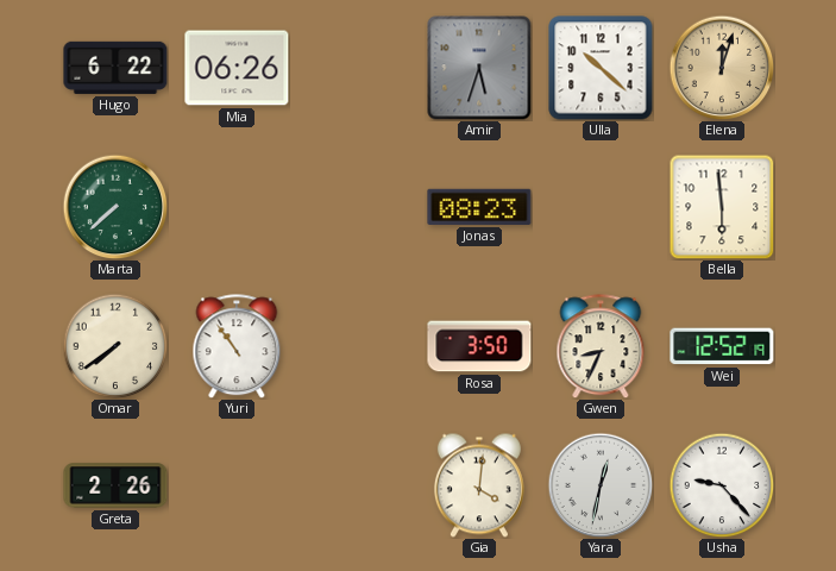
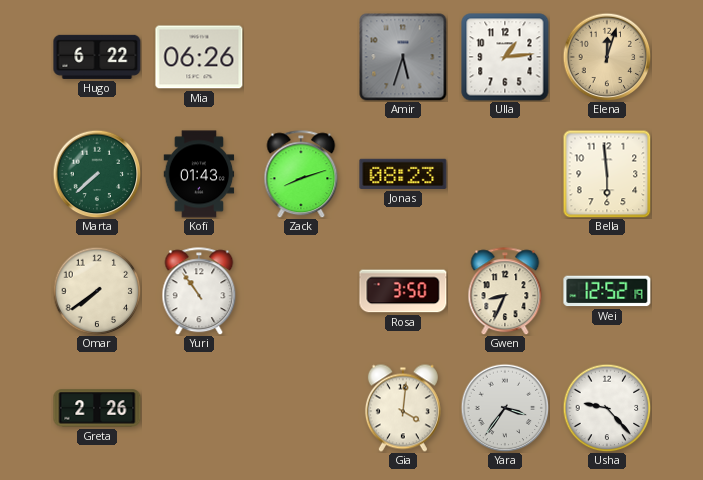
Ulla: 10:22 -> 1:14
Kofi: none -> 01:43
Zack: none -> 8:12
Yara: 12:32 -> 3:36
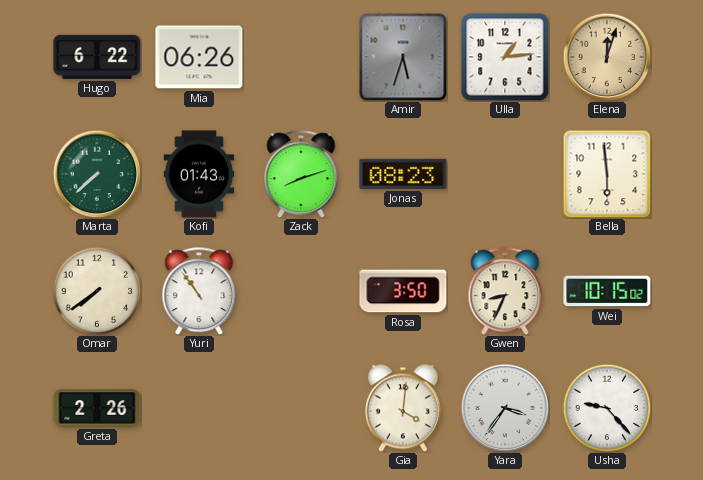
Wei: 12:52 -> 10:15
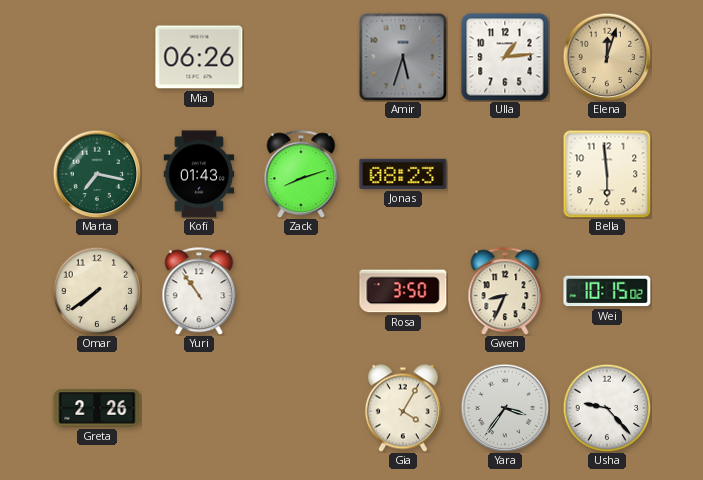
Hugo: 6:22 -> none
Marta: 7:38 -> 7:17
Gia: 4:01 -> 4:05
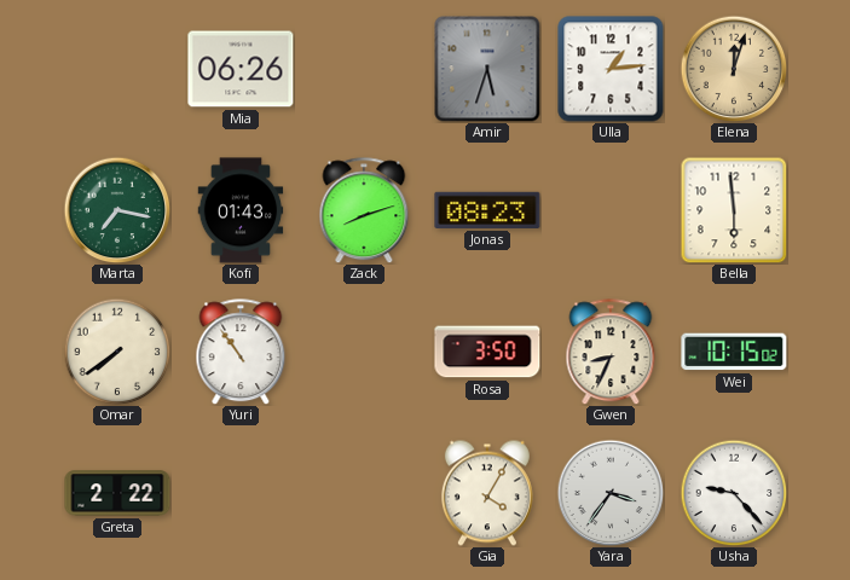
Greta: 2:26 -> 2:22
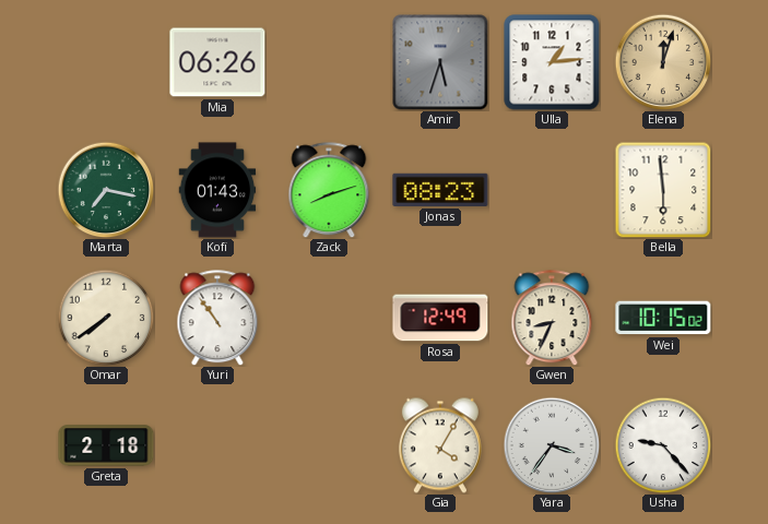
Rosa: 3:50 -> 12:49
Greta: 2:22 -> 2:18
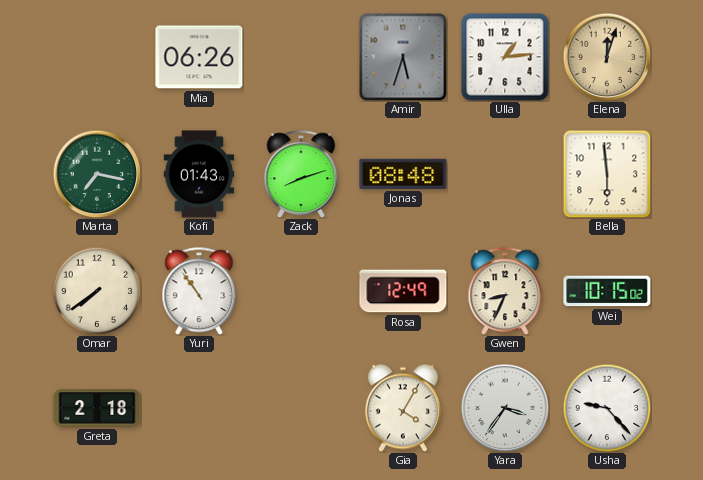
Jonas: 08:23 -> 08:48
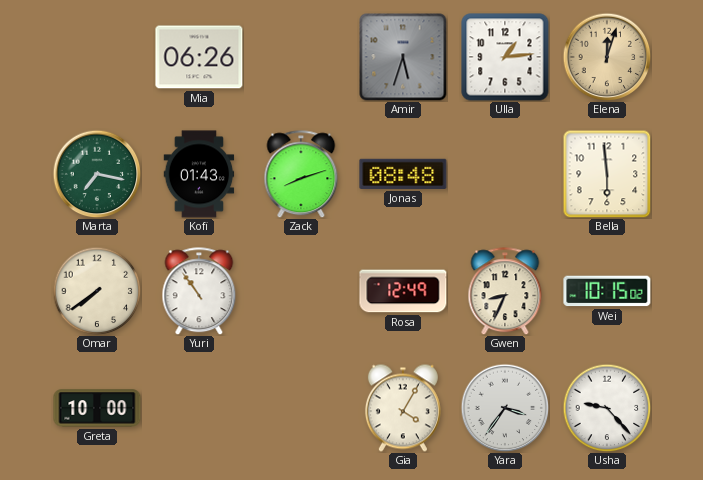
Greta: 2:18 -> 10:00
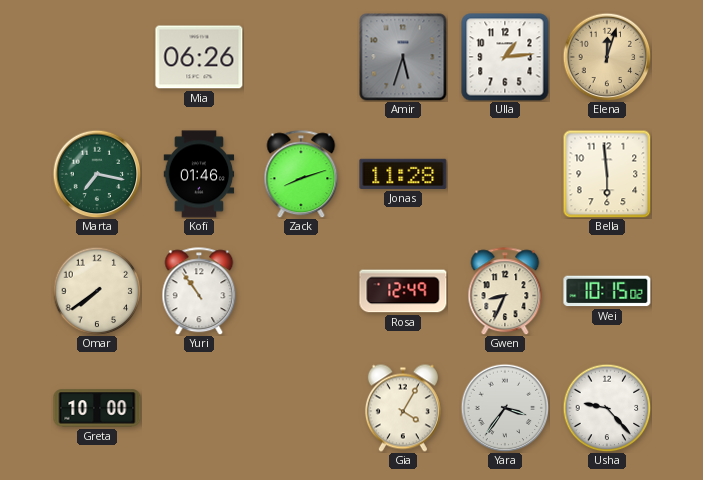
Kofi: 01:43 -> 01:46
Jonas: 08:48 -> 11:28
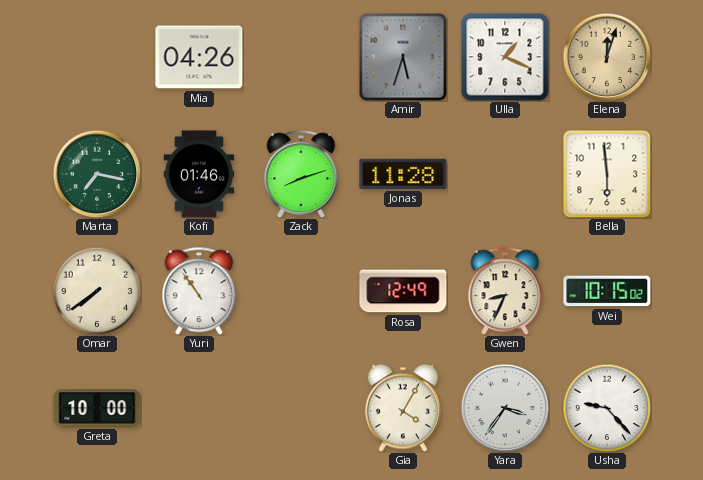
Mia: 06:26 -> 04:26
Ulla: 1:14 -> 1:19
